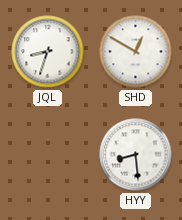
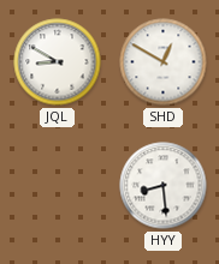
JQL: 8:33 -> 8:50
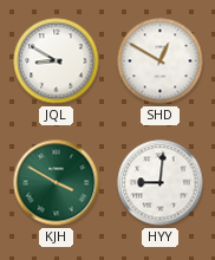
KJH: none -> 3:50
HYY: 8:29 -> 9:01
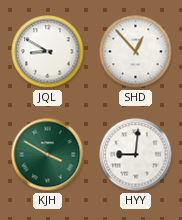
SHD: 12:50 -> 12:53
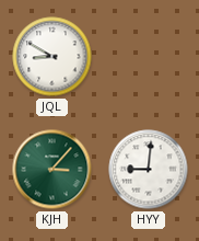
SHD: 12:53 -> none
KJH: 3:50 -> 3:07
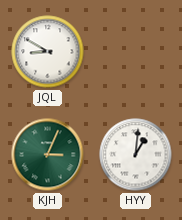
KJH: 3:07 -> 3:04
HYY: 9:01 -> 1:01
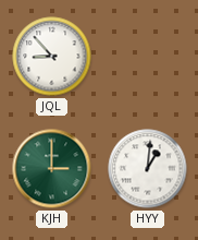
JQL: 8:50 -> 8:53
KJH: 3:04 -> 3:00
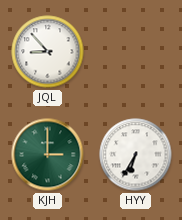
HYY: 1:01 -> 6:35
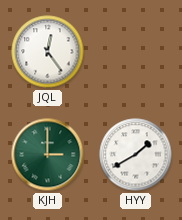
JQL: 8:53 -> 12:24
HYY: 6:35 -> 1:40
